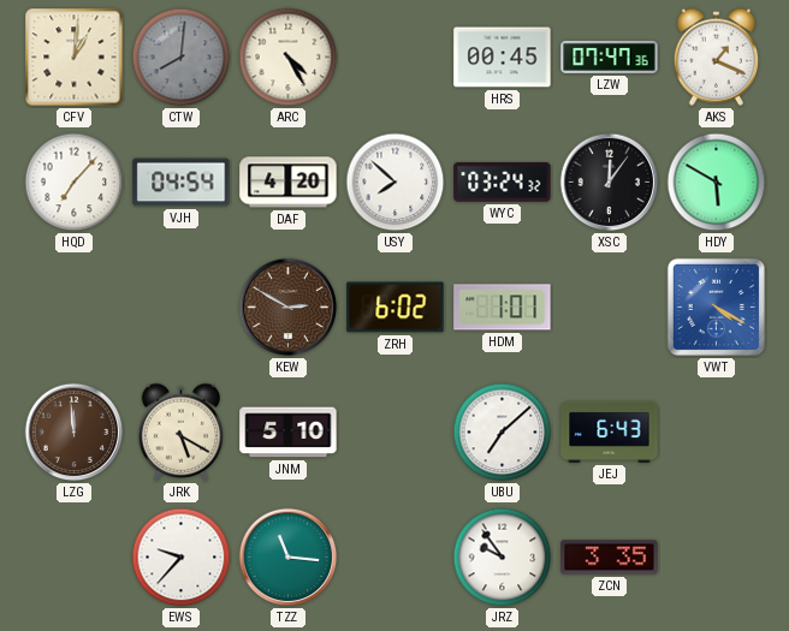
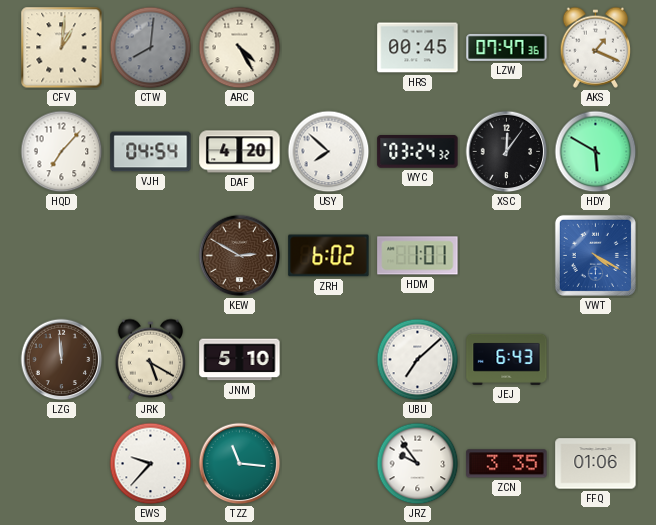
FFQ: none -> 01:06
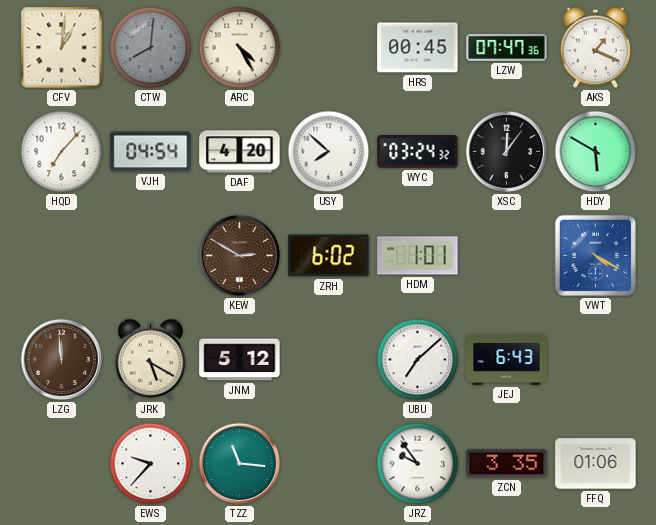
JNM: 5:10 -> 5:12
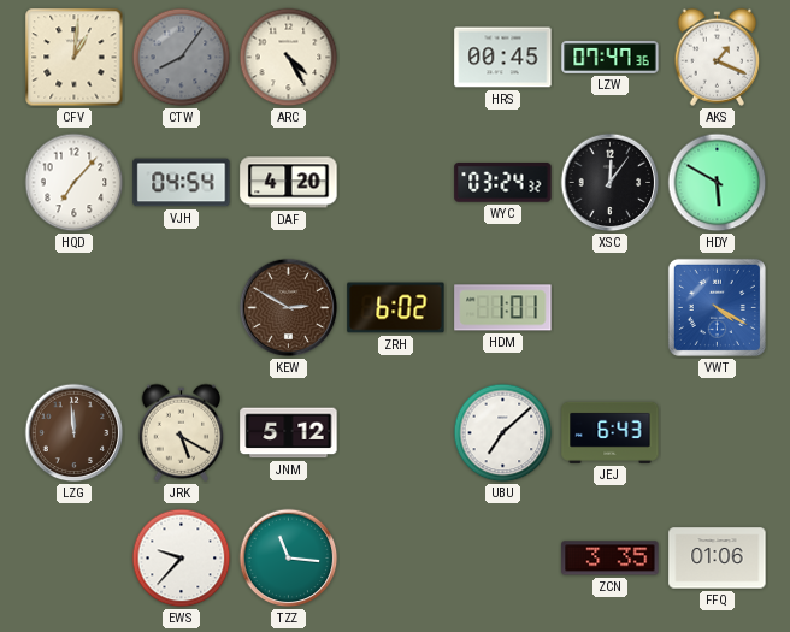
CTW: 8:01 -> 8:06
USY: 7:52 -> none
JRZ: 9:54 -> none
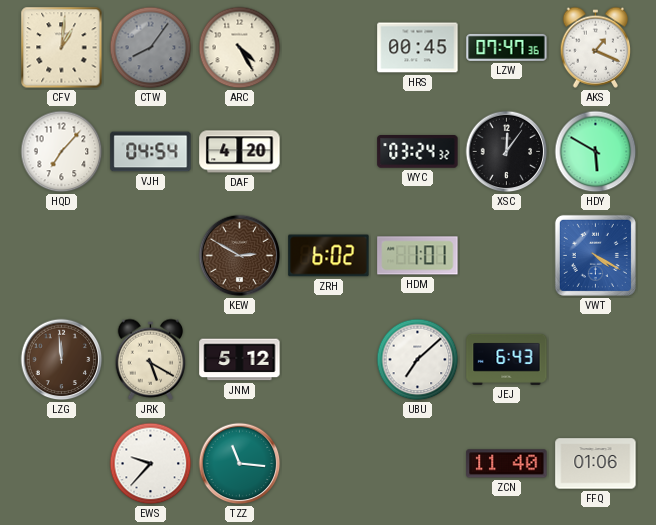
ZCN: 3:35 -> 11:40
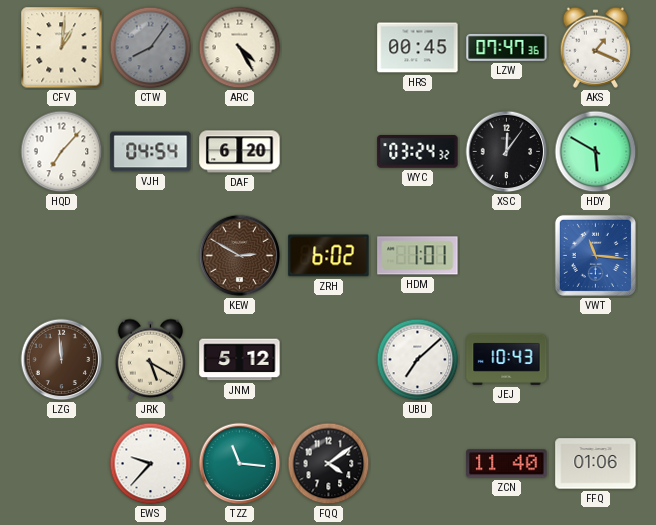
DAF: 4:20 -> 6:20
VWT: 4:20 -> 11:16
JEJ: 6:43 -> 10:43
FQQ: none -> 4:09
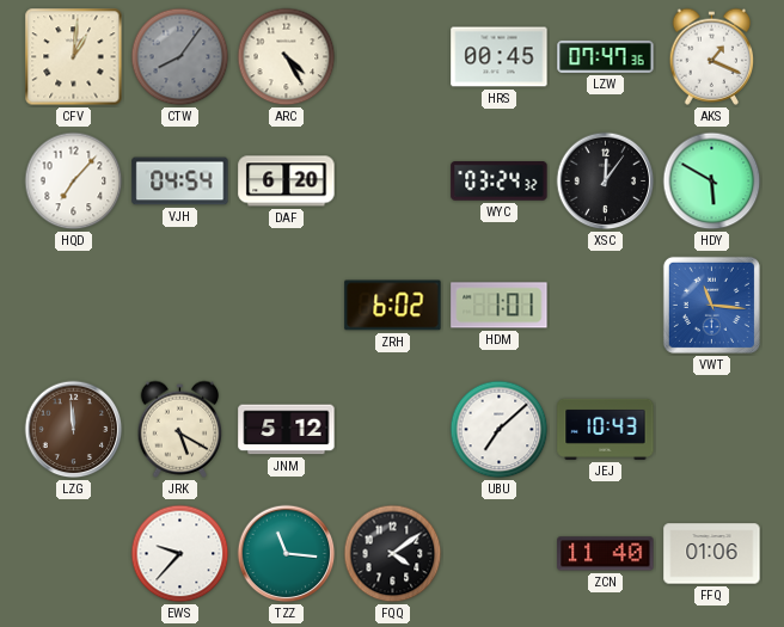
KEW: 2:50 -> none
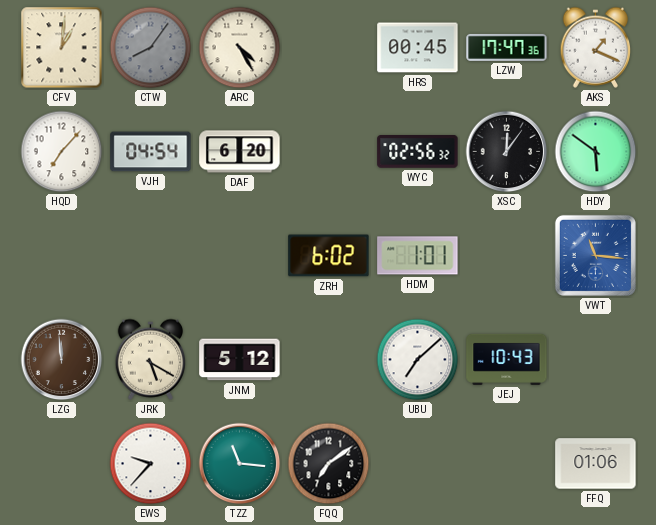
LZW: 07:47 -> 17:47
WYC: 03:24 -> 02:56
HDY: 5:50 -> 5:51
FQQ: 4:09 -> 7:09
ZCN: 11:40 -> none
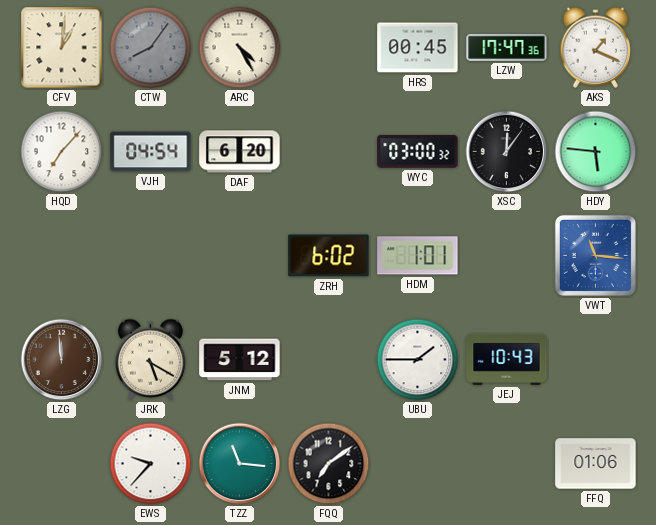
WYC: 02:56 -> 03:00
HDY: 5:51 -> 5:46
UBU: 7:08 -> 1:45
